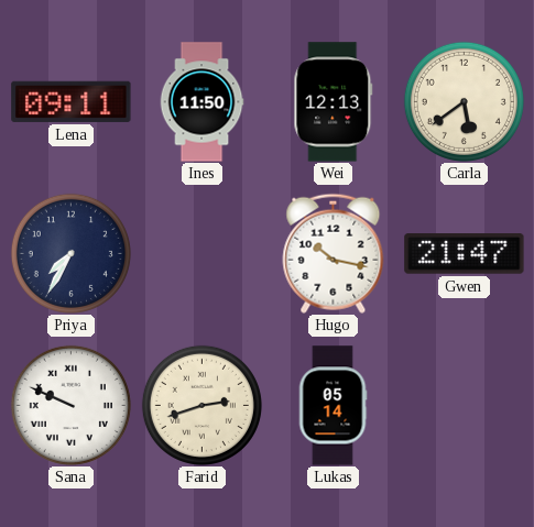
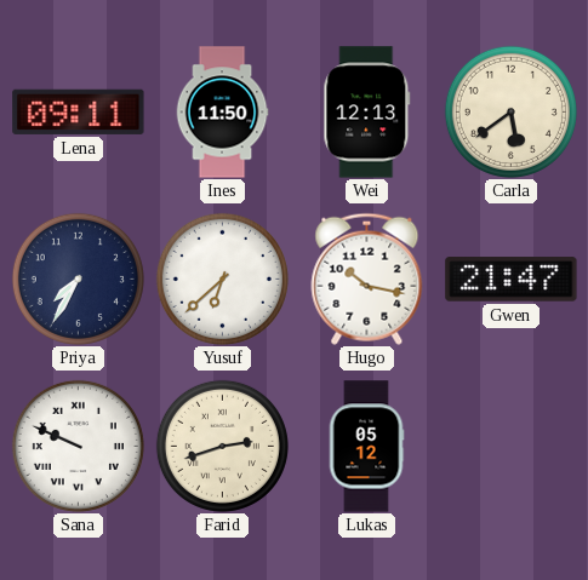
Yusuf: none -> 6:38
Lukas: 05:14 -> 05:12
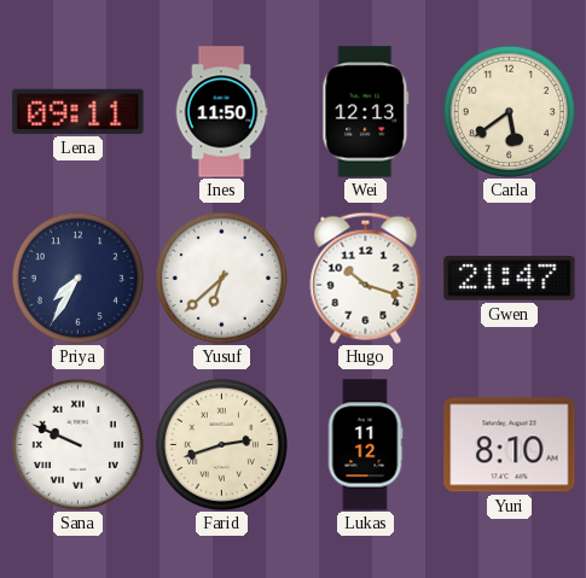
Hugo: 10:17 -> 10:18
Lukas: 05:12 -> 11:12
Yuri: none -> 8:10
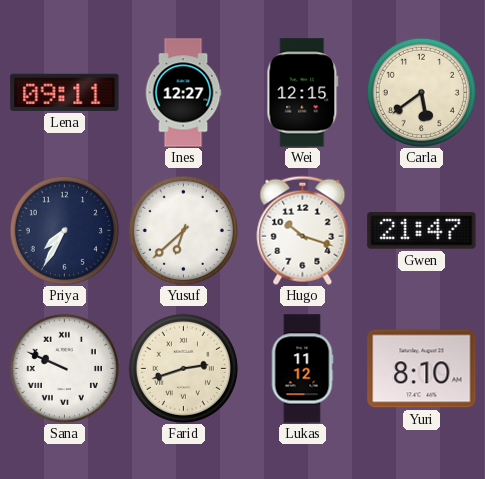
Ines: 11:50 -> 12:27
Wei: 12:13 -> 12:15
